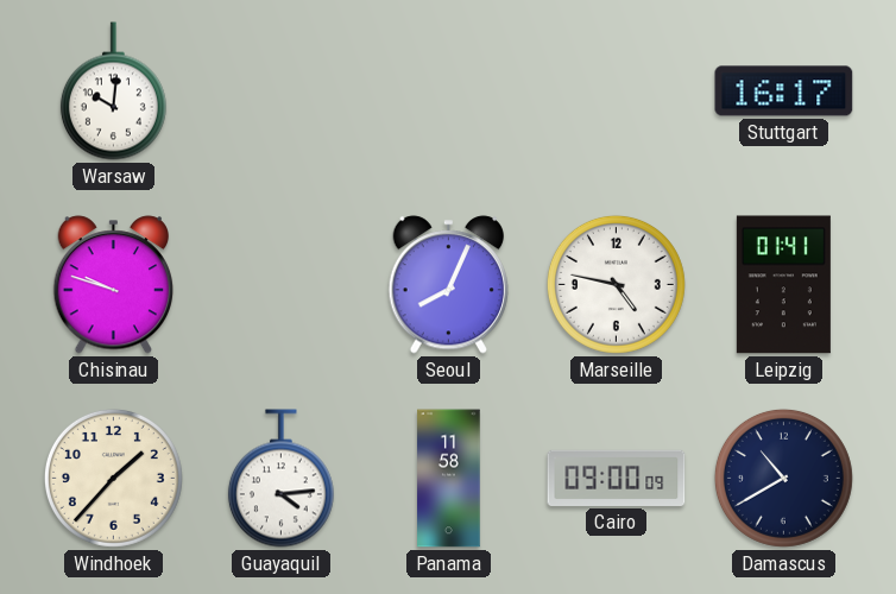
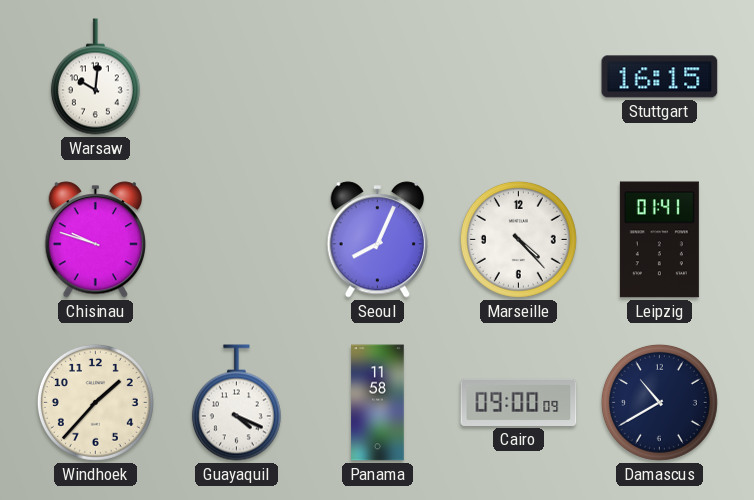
Stuttgart: 16:17 -> 16:15
Marseille: 4:47 -> 4:23
Guayaquil: 4:14 -> 4:19
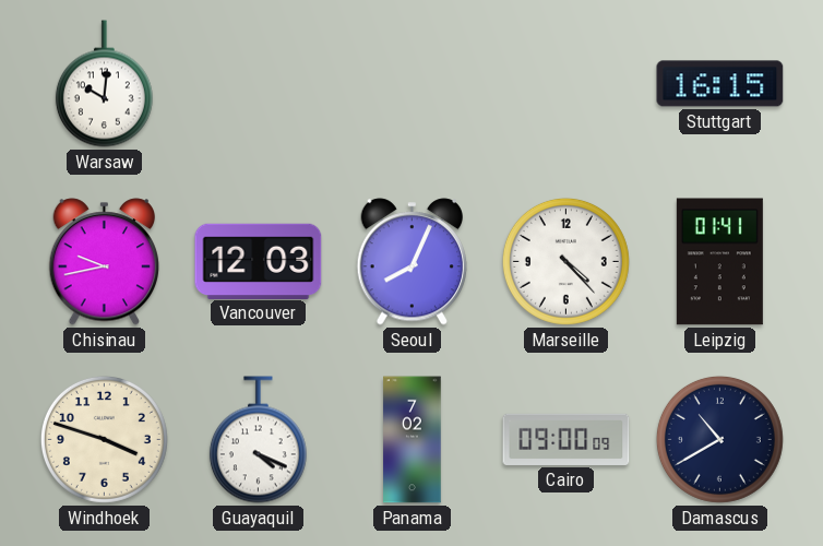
Chisinau: 9:48 -> 9:43
Vancouver: none -> 12:03
Windhoek: 1:37 -> 3:48
Panama: 11:58 -> 7:02
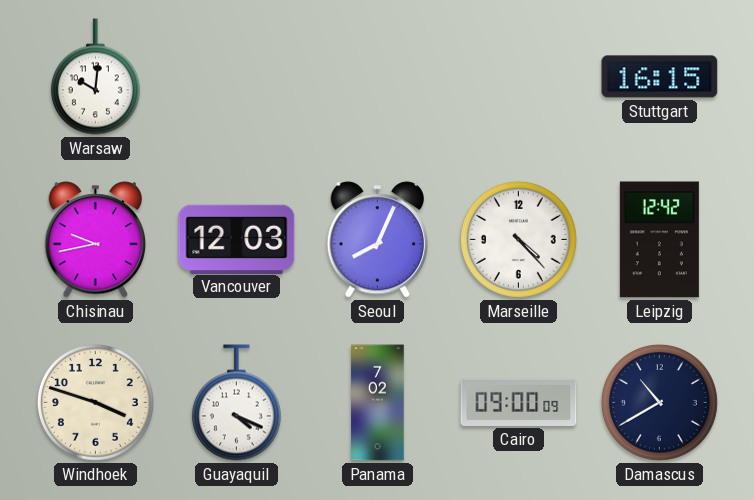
Leipzig: 01:41 -> 12:42
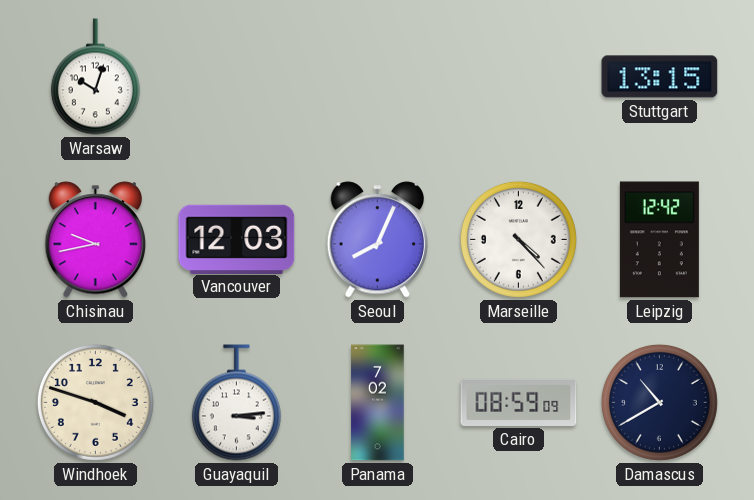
Warsaw: 10:01 -> 10:03
Stuttgart: 16:15 -> 13:15
Guayaquil: 4:19 -> 3:14
Cairo: 09:00 -> 08:59
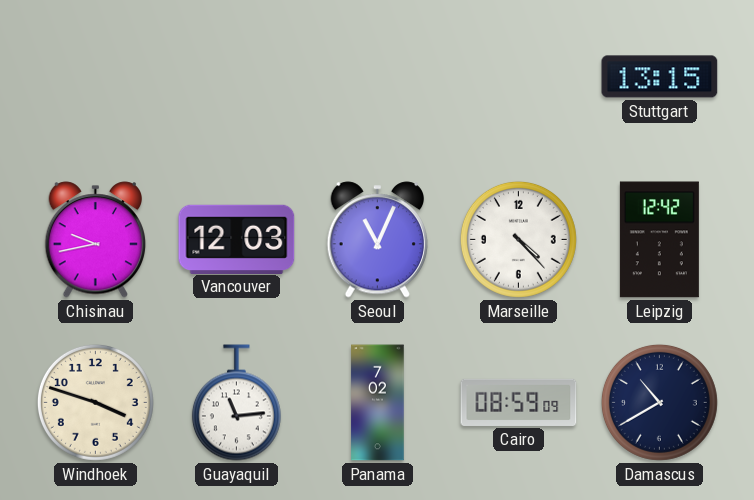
Warsaw: 10:03 -> none
Seoul: 8:04 -> 11:04
Guayaquil: 3:14 -> 11:14
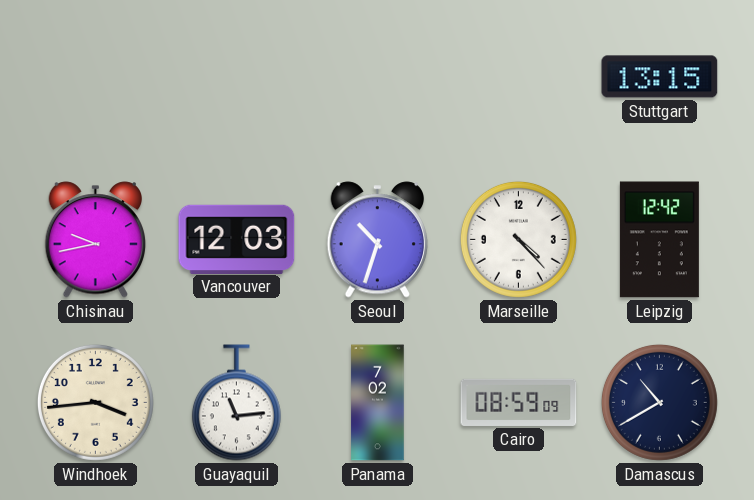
Seoul: 11:04 -> 10:33
Windhoek: 3:48 -> 3:44
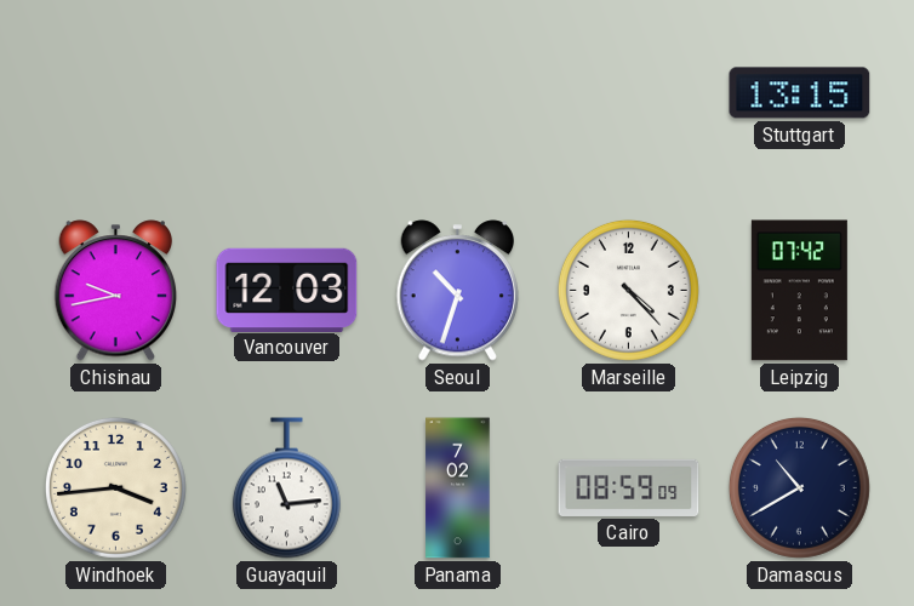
Leipzig: 12:42 -> 07:42
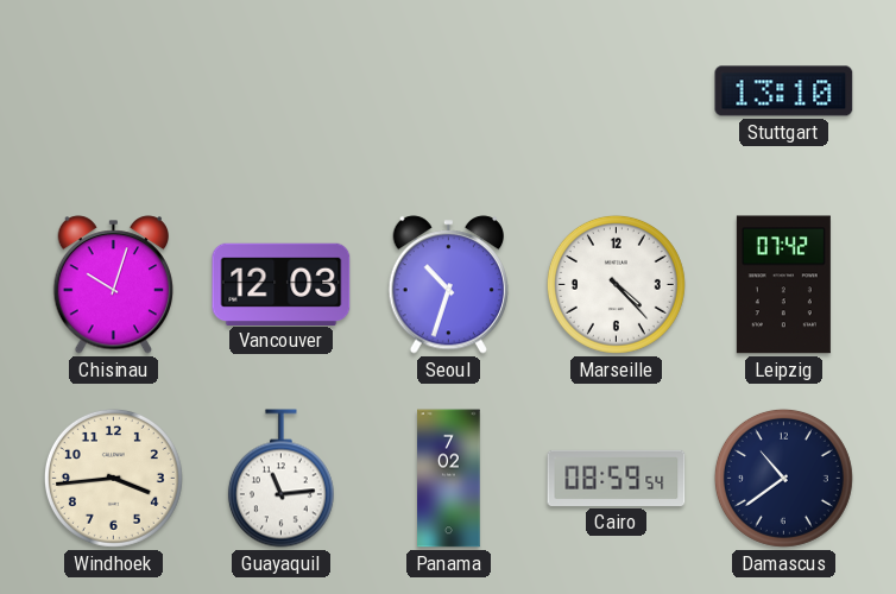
Stuttgart: 13:15 -> 13:10
Chisinau: 9:43 -> 10:03
Cairo: 08:59:09 -> 08:59:54
Damascus: 10:40 -> 10:39
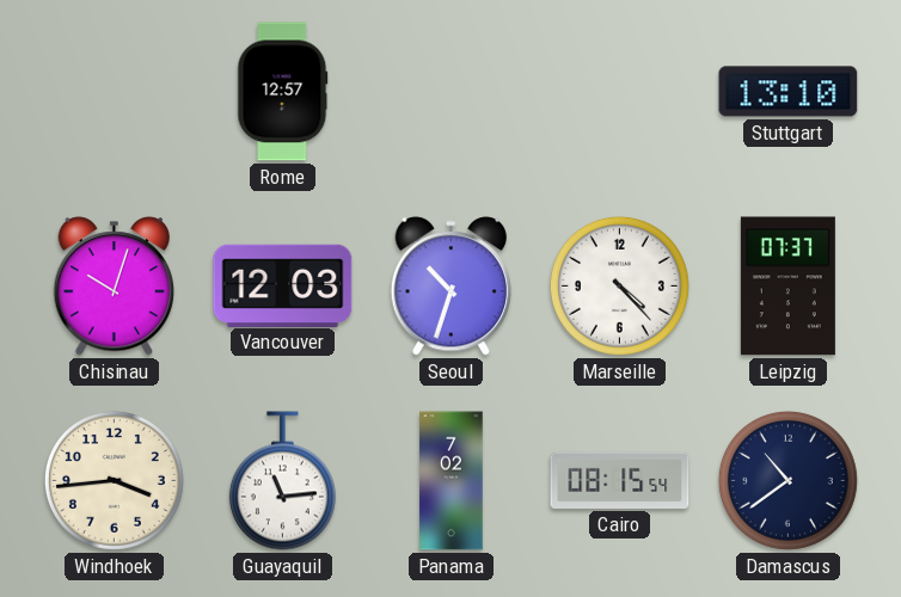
Rome: none -> 12:57
Leipzig: 07:42 -> 07:37
Cairo: 08:59 -> 08:15
